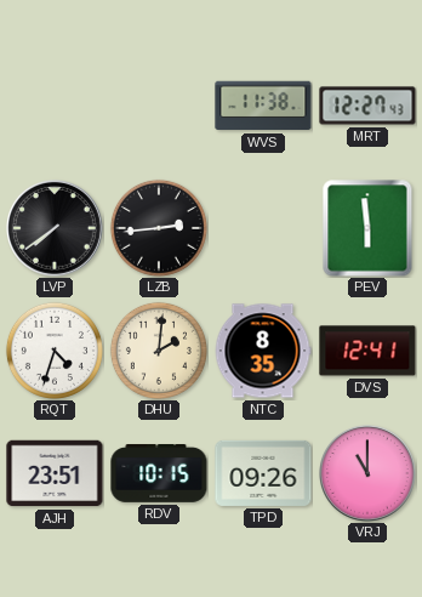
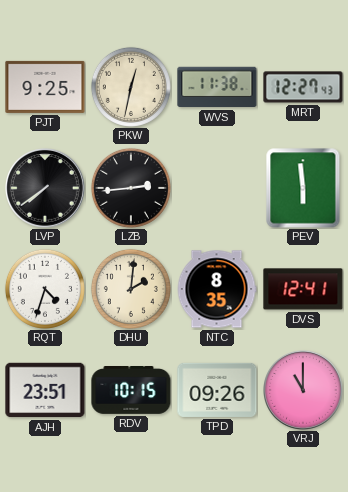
PJT: none -> 9:25
PKW: none -> 12:32
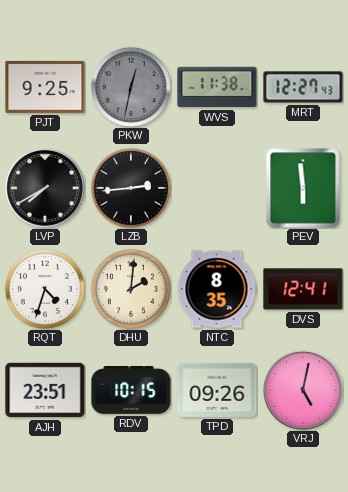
PKW dial: cream -> grey
LVP: 7:39 -> 7:40
VRJ: 11:00 -> 5:02
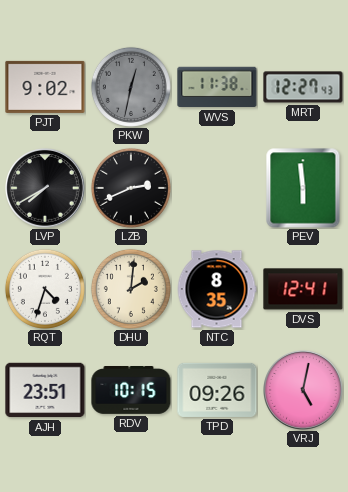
PJT: 9:25 -> 9:02
LZB: 2:44 -> 2:41
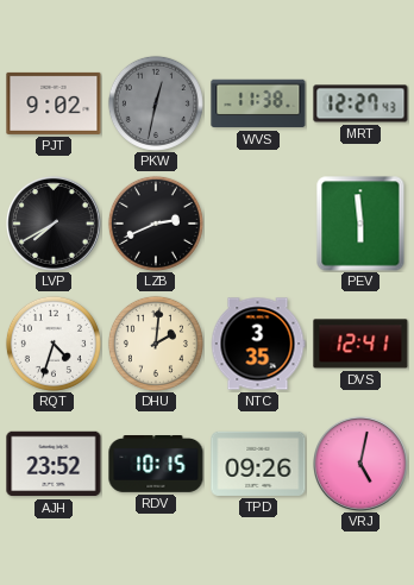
NTC: 8:35 -> 3:35
AJH: 23:51 -> 23:52
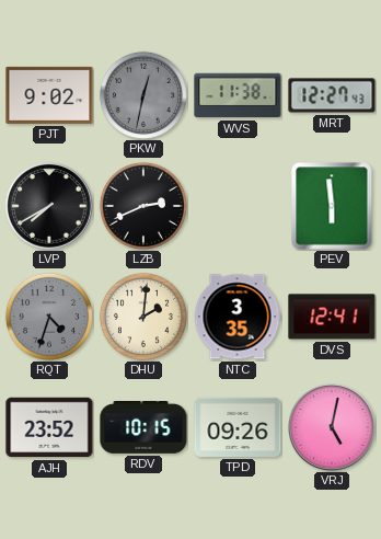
RQT dial: white -> grey
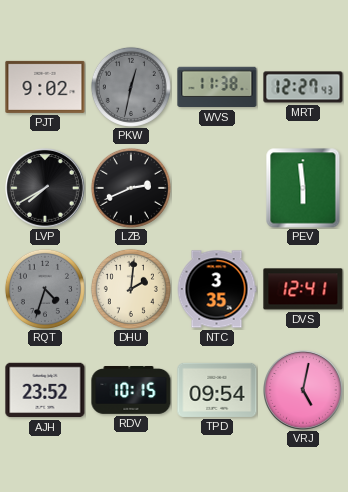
TPD: 09:26 -> 09:54
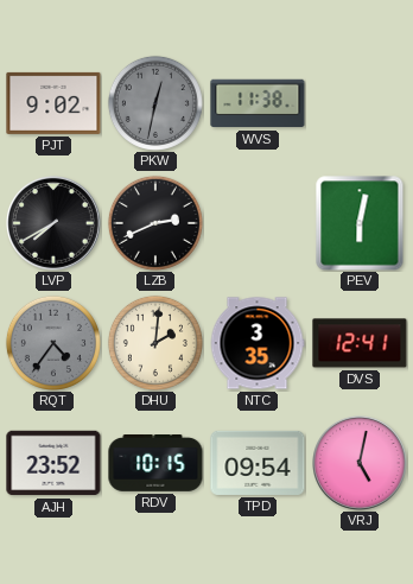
MRT: 12:27 -> none
PEV: 5:59 -> 6:02
RQT: 4:33 -> 4:36
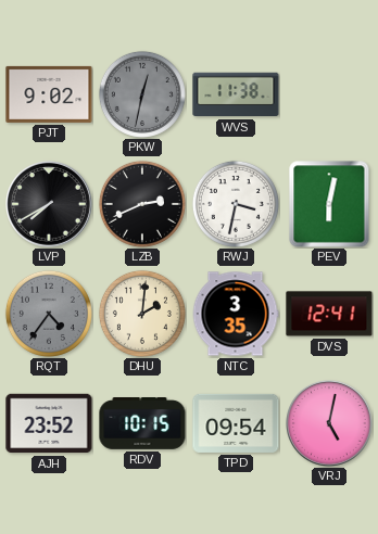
RWJ: none -> 3:32
